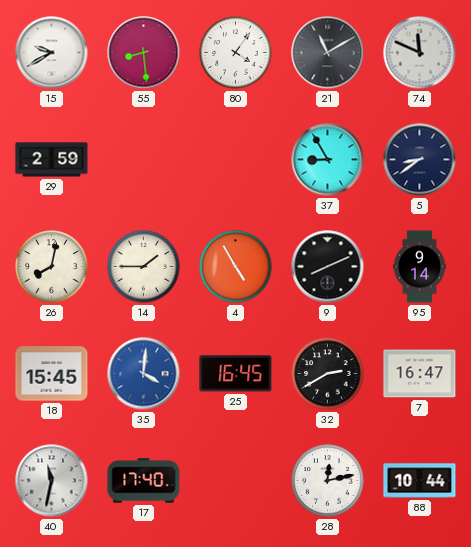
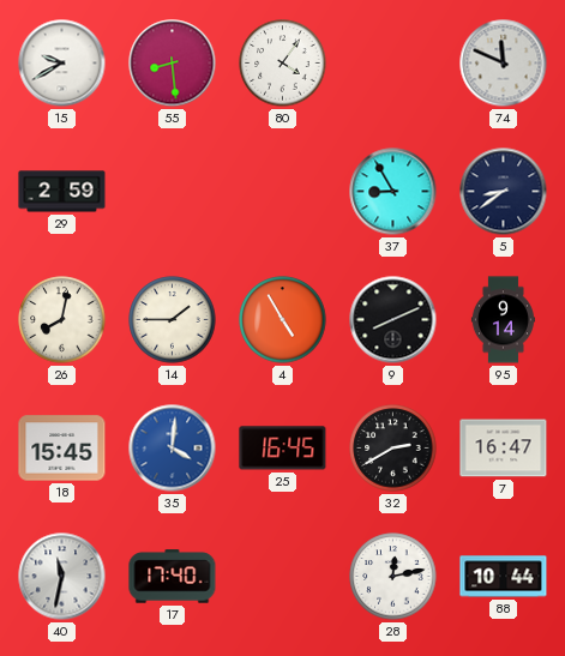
21: 11:10 -> none
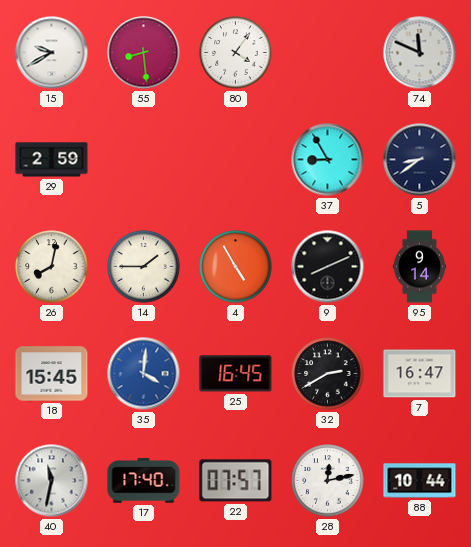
22: none -> 07:57
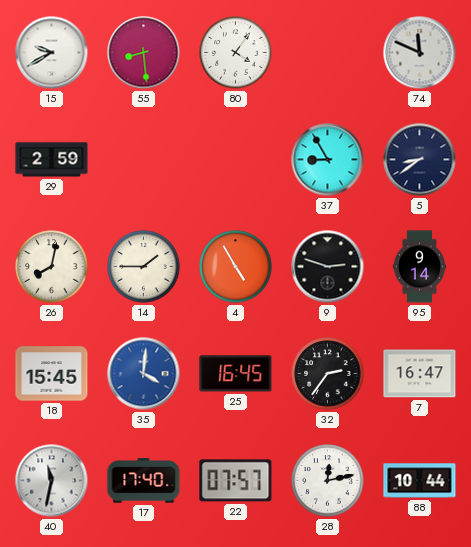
9: 8:11 -> 2:48
32: 2:40 -> 2:36
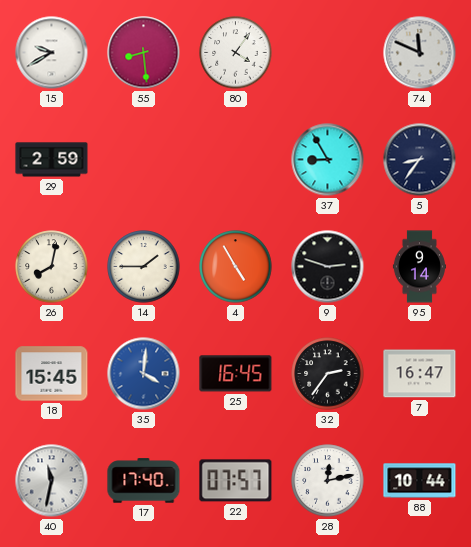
5: 8:39 -> 8:36
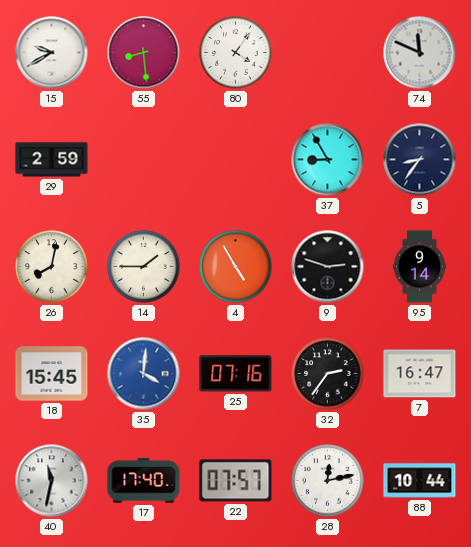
25: 16:45 -> 07:16
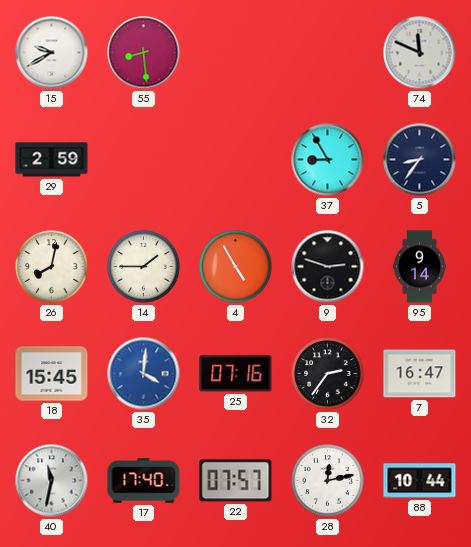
80: 4:06 -> none
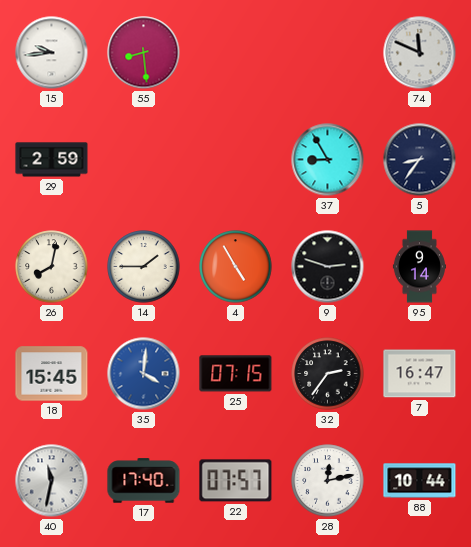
15: 9:40 -> 9:44
25: 07:16 -> 07:15
